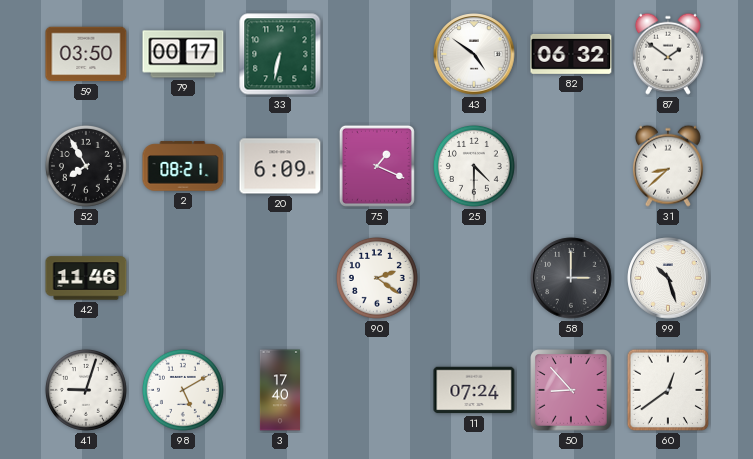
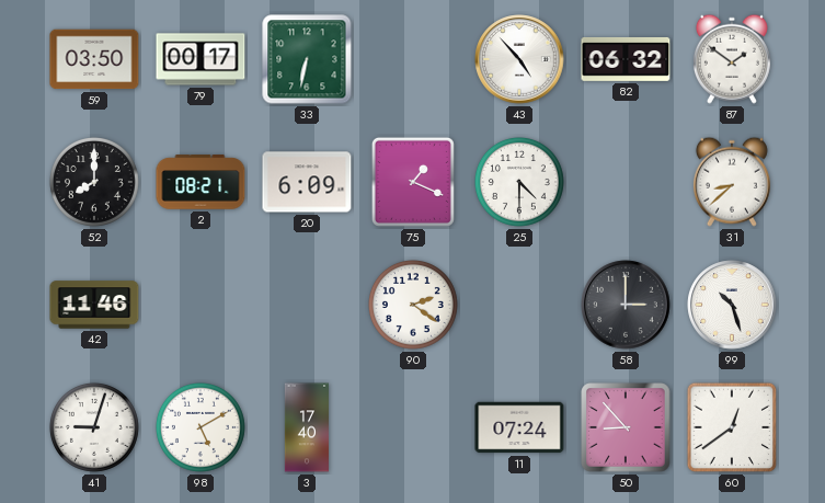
43: 4:51 -> 4:53
52: 7:55 -> 8:00
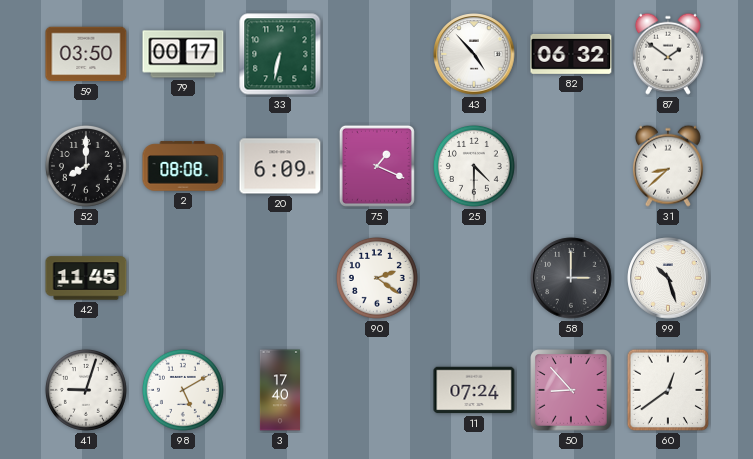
2: 08:21 -> 08:08
42: 11:46 -> 11:45
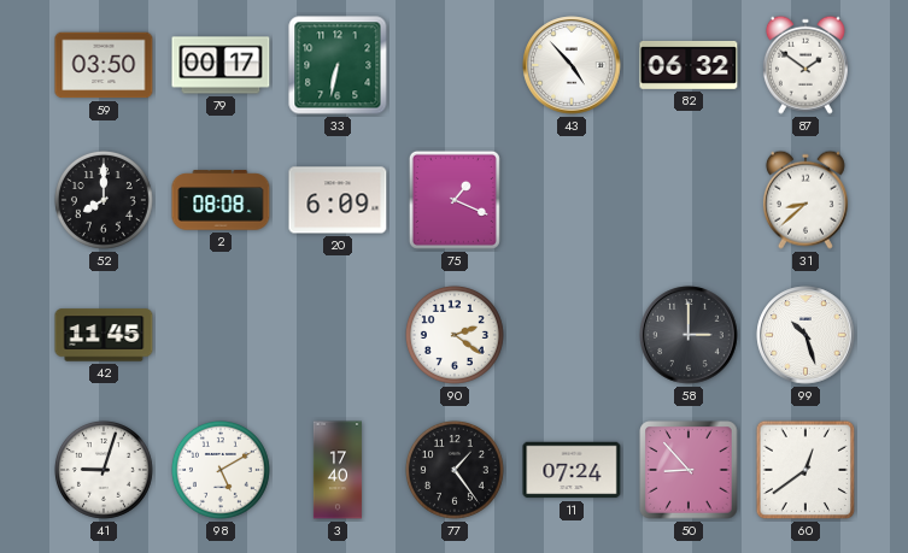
25: 4:30 -> none
77: none -> 1:24
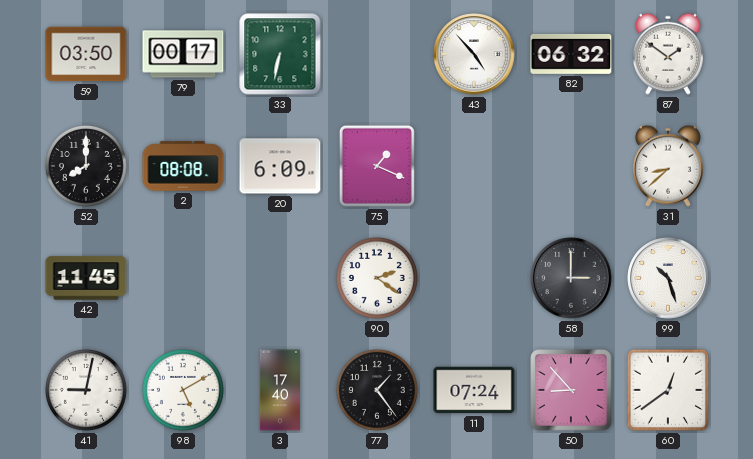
41: 9:03 -> 9:02
